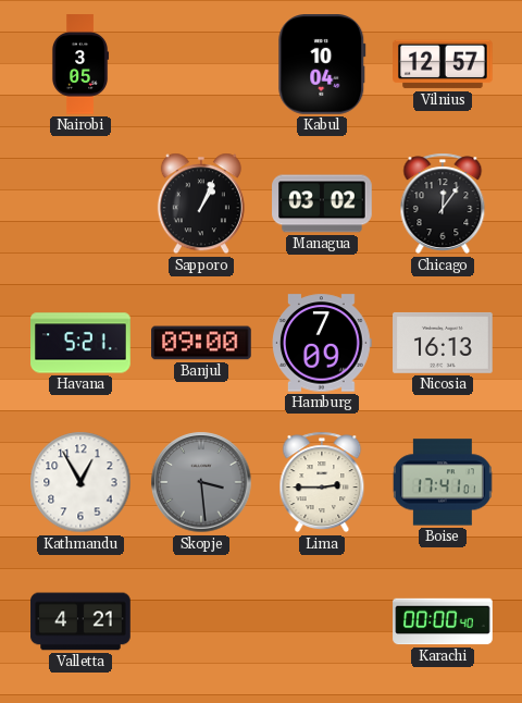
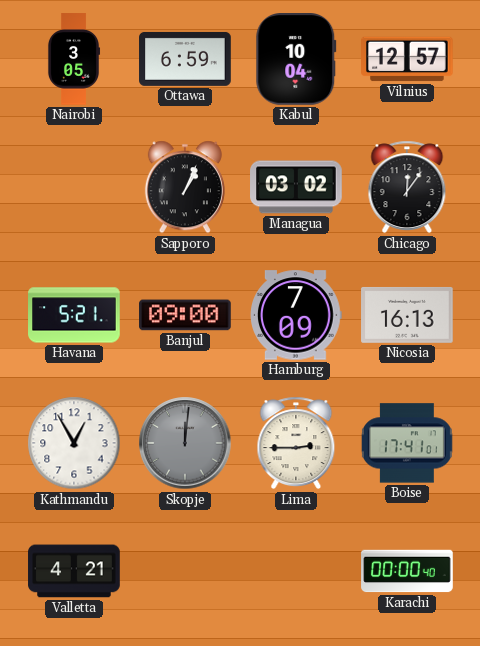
Ottawa: none -> 6:59
Skopje: 3:29 -> 12:01
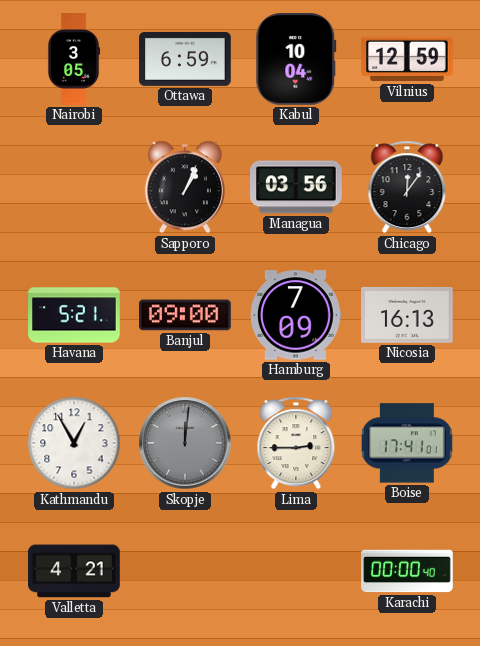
Vilnius: 12:57 -> 12:59
Managua: 03:02 -> 03:56
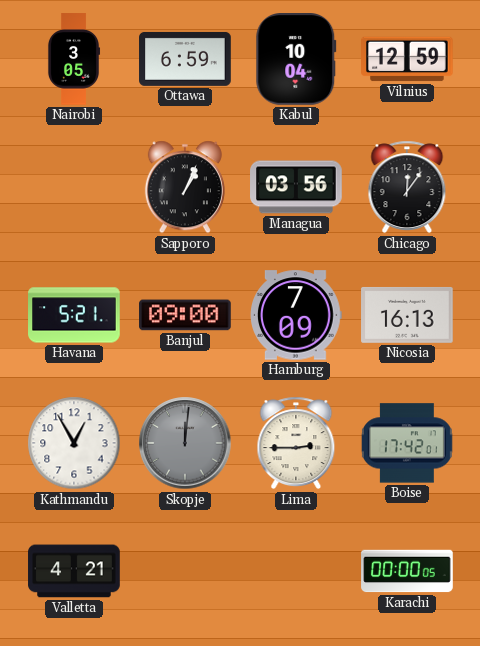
Boise: 17:41 -> 17:42
Karachi: 00:00:40 -> 00:00:05
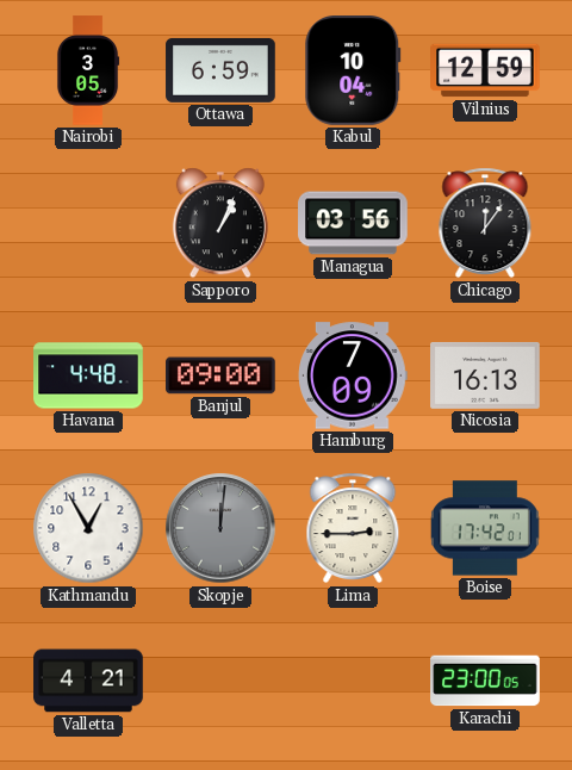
Havana: 5:21 -> 4:48
Karachi: 00:00 -> 23:00
